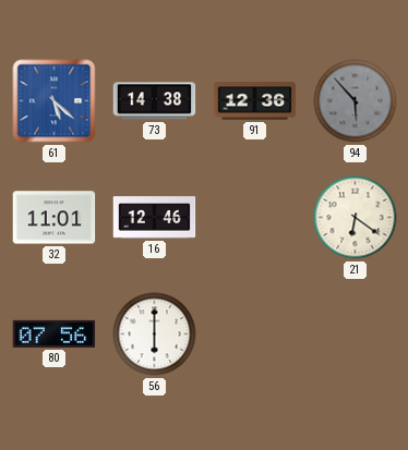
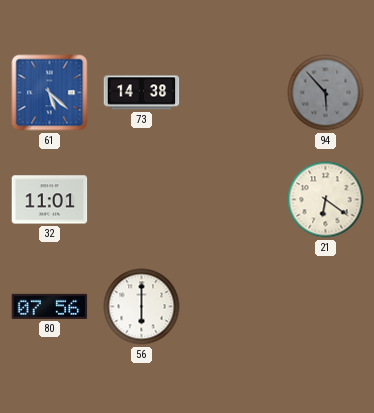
91: 12:36 -> none
16: 12:46 -> none
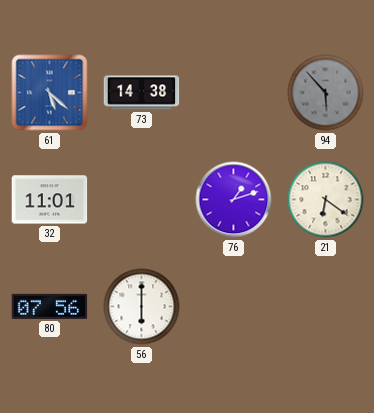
76: none -> 1:12
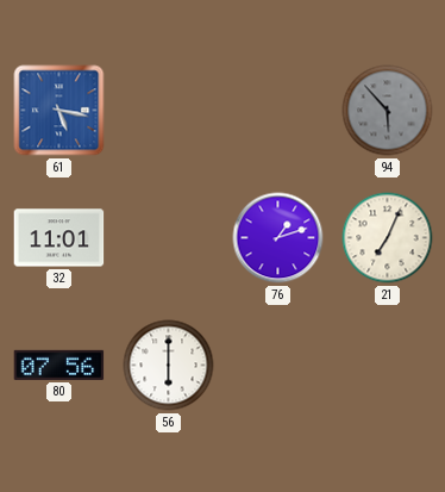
61: 5:22 -> 5:17
73: 14:38 -> none
21: 6:21 -> 7:04
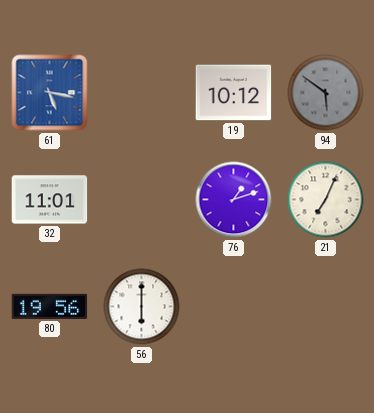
19: none -> 10:12
94: 5:53 -> 5:51
80: 07:56 -> 19:56
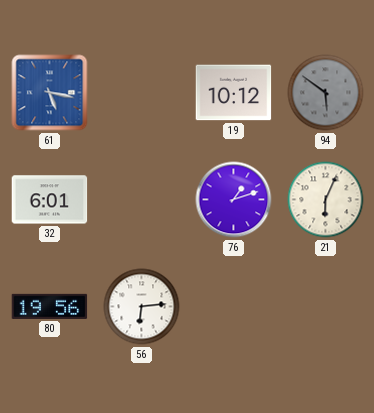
32: 11:01 -> 6:01
21: 7:04 -> 6:04
56: 6:00 -> 6:14
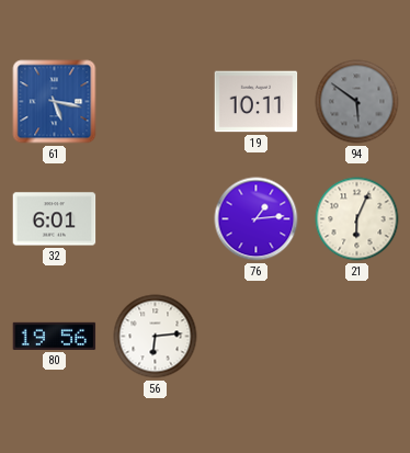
19: 10:12 -> 10:11
76: 1:12 -> 1:14
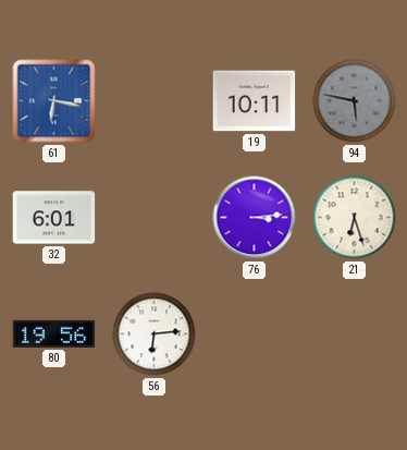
61: 5:17 -> 6:17
94: 5:51 -> 5:47
76: 1:14 -> 3:14
21: 6:04 -> 6:27
